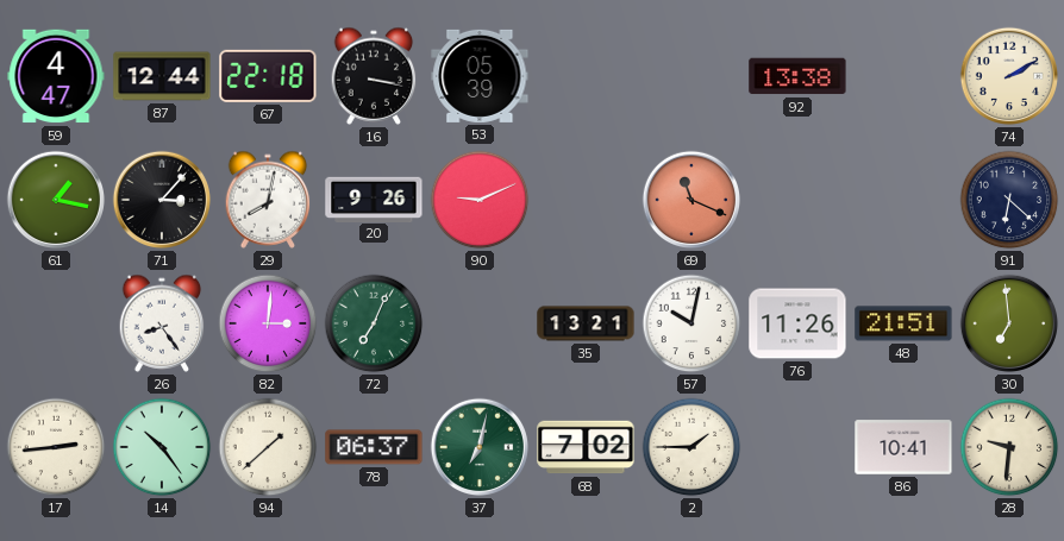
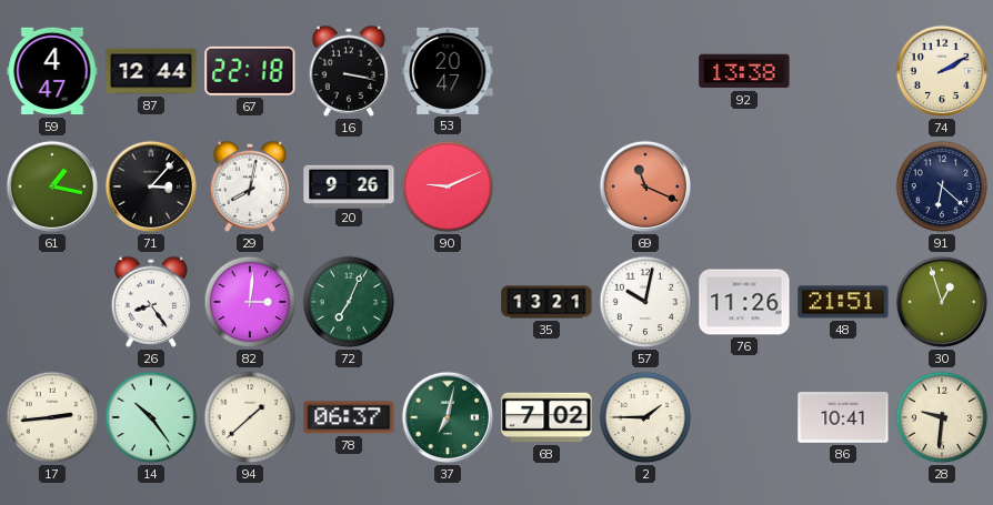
53: 05:39 -> 20:47
30: 6:59 -> 12:57
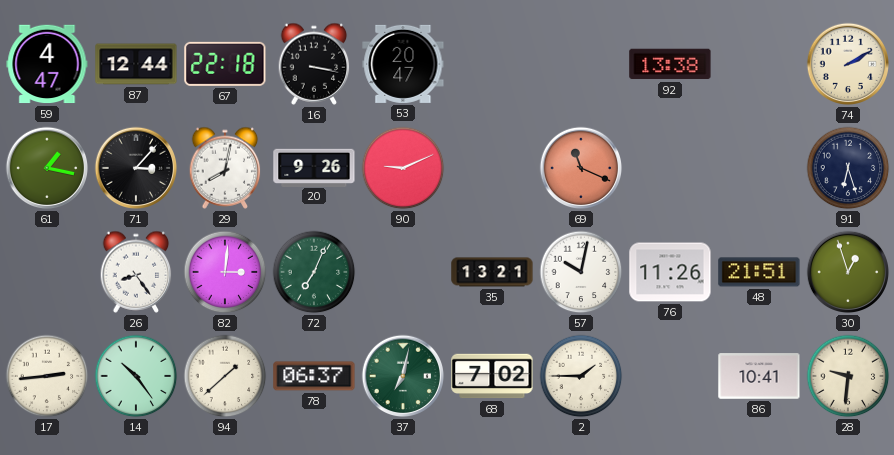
91: 6:22 -> 6:27
